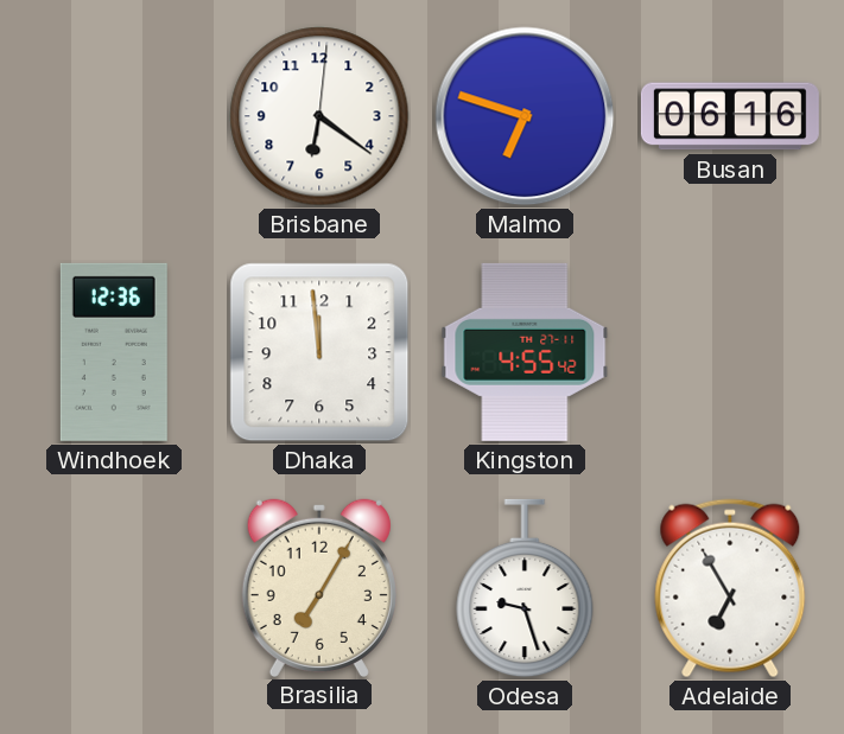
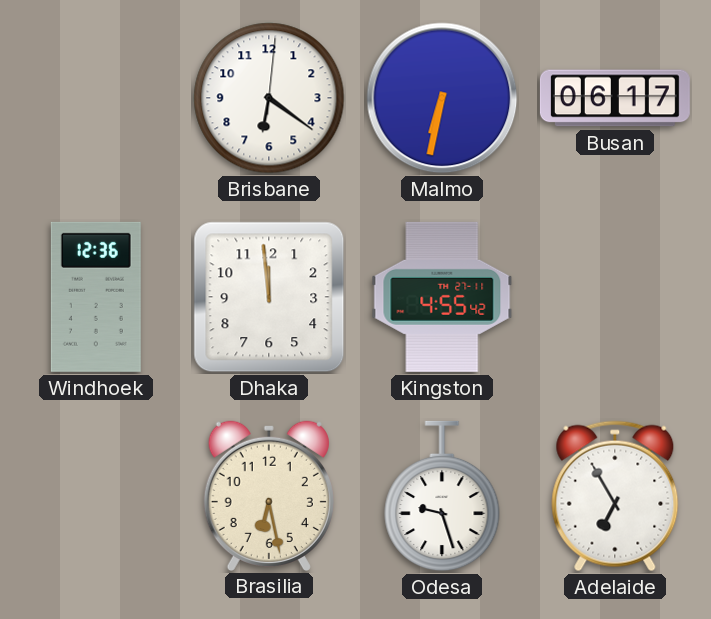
Malmo: 6:48 -> 6:32
Busan: 06:16 -> 06:17
Brasilia: 7:05 -> 6:28
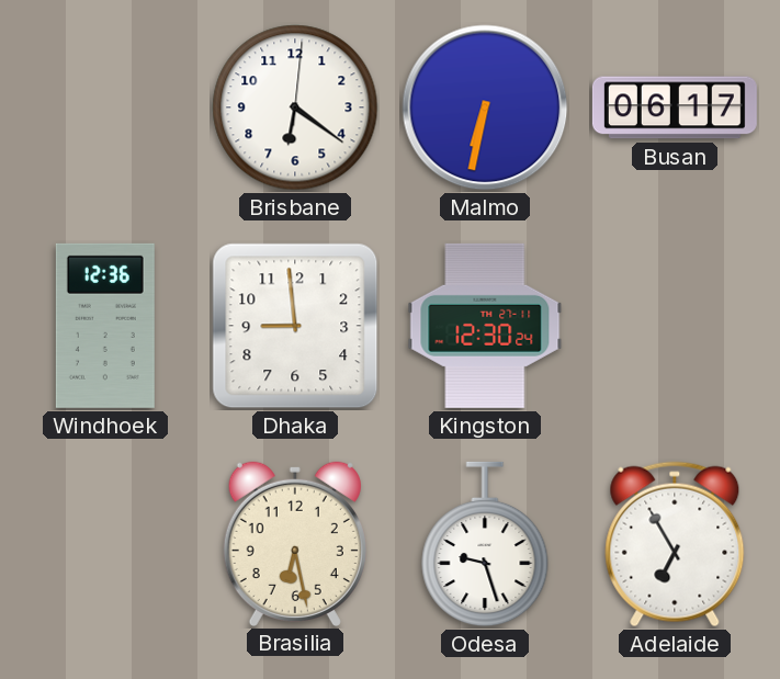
Dhaka: 11:59 -> 8:59
Kingston: 4:55 -> 12:30
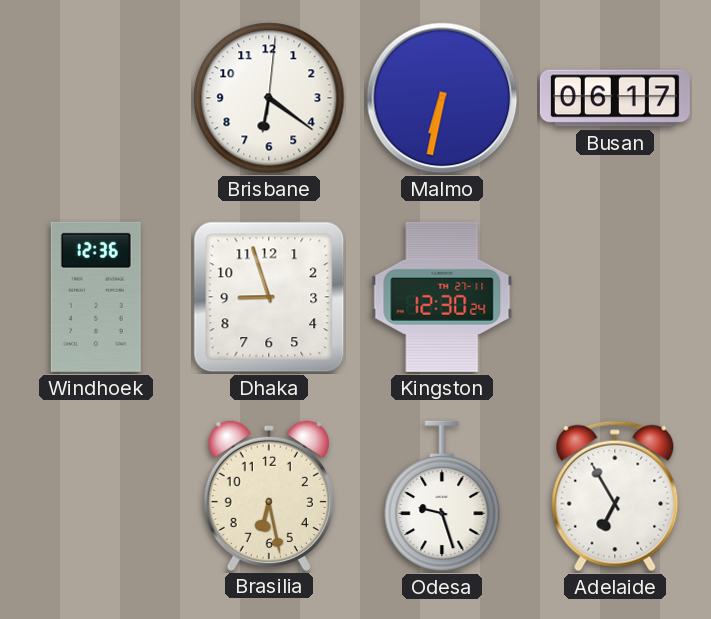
Dhaka: 8:59 -> 8:57
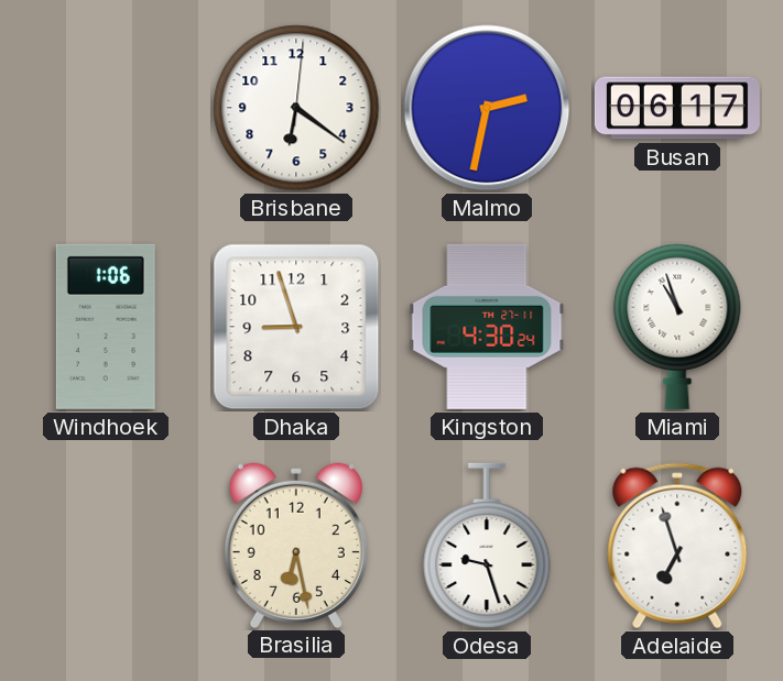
Malmo: 6:32 -> 2:32
Windhoek: 12:36 -> 1:06
Kingston: 12:30 -> 4:30
Miami: none -> 10:57
Adelaide: 6:55 -> 6:57
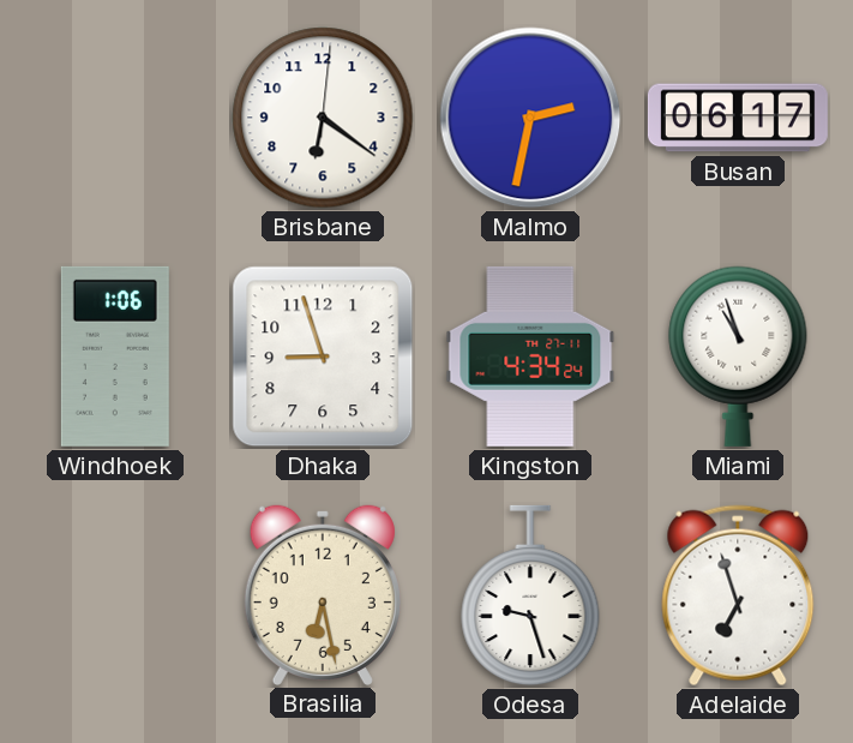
Kingston: 4:30 -> 4:34
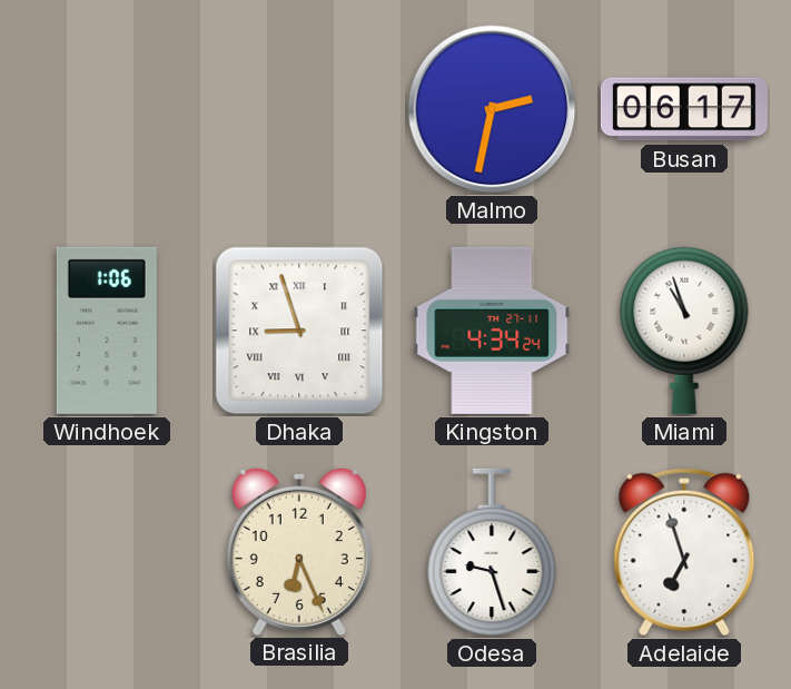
Brisbane: 6:21 -> none
Dhaka numerals: Arabic -> Roman
Brasilia: 6:28 -> 6:26
